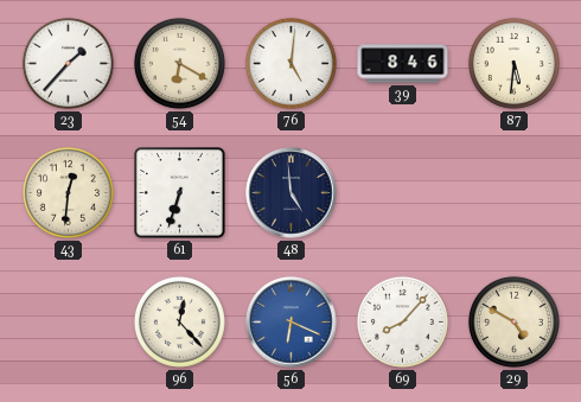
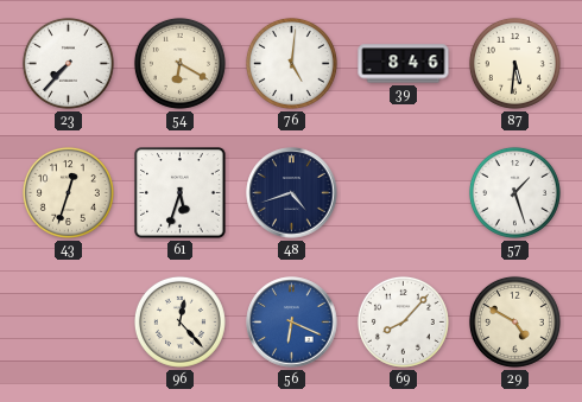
23: 1:37 -> 7:37
43: 12:31 -> 12:33
61: 6:33 -> 5:33
48: 4:59 -> 4:42
57: none -> 1:27
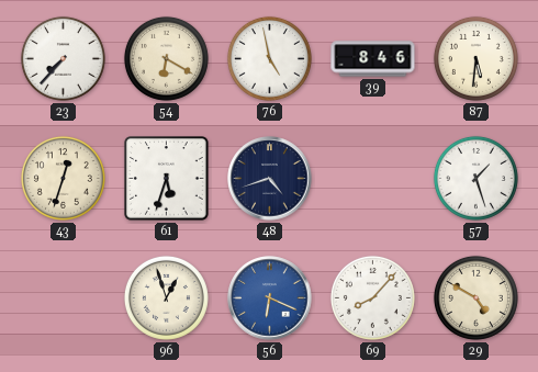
76: 5:01 -> 4:58
96: 12:23 -> 12:57
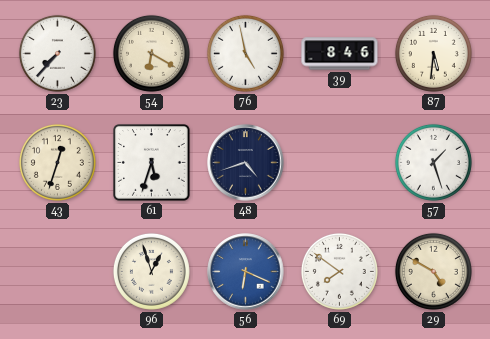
69: 8:07 -> 7:51
